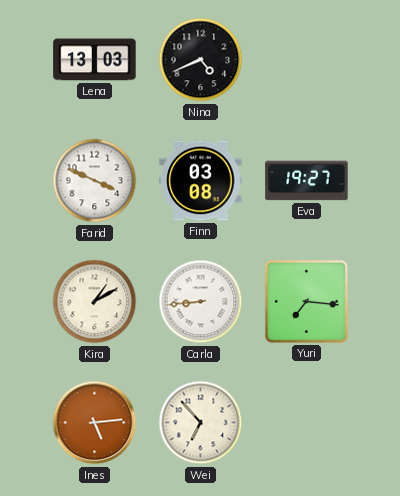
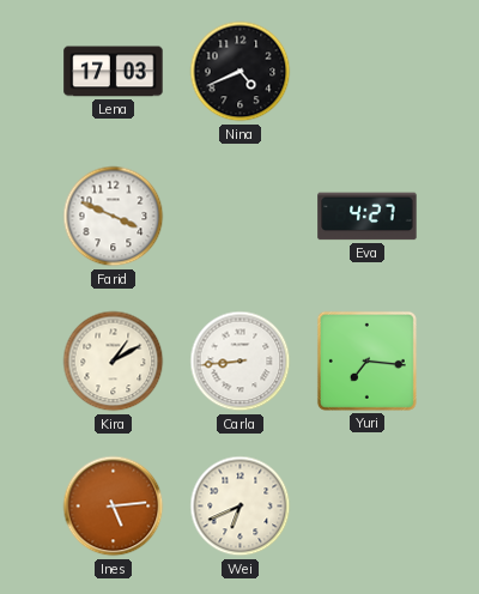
Lena: 13:03 -> 17:03
Finn: 03:08 -> none
Eva: 19:27 -> 4:27
Wei: 6:53 -> 6:41
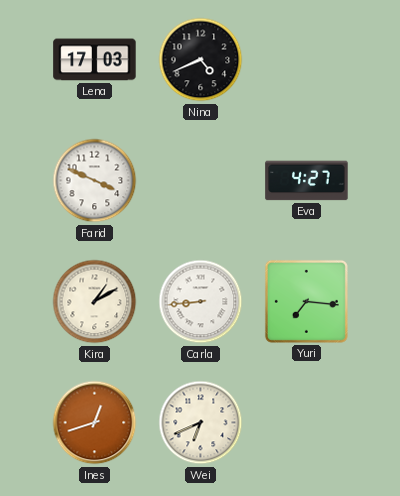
Ines: 5:14 -> 12:42
